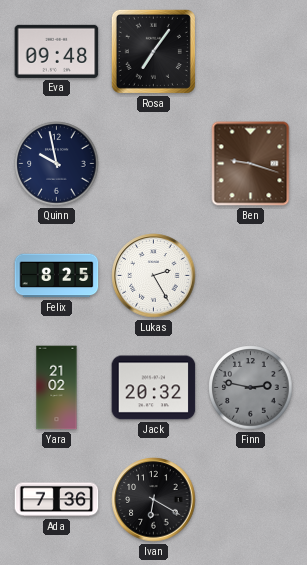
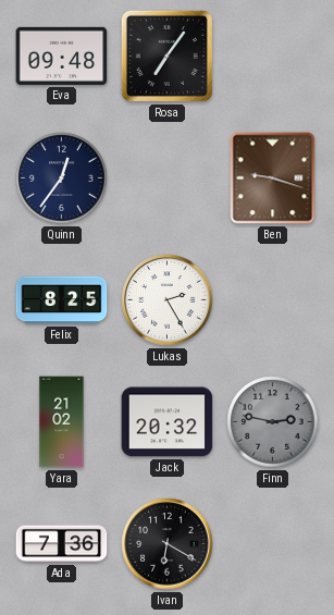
Quinn: 9:58 -> 12:36
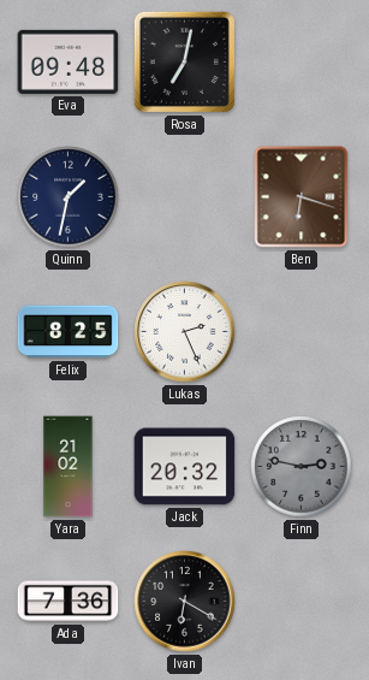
Rosa: 7:06 -> 7:02
Quinn: 12:36 -> 1:32
Ben: 9:18 -> 6:18
Lukas: 2:25 -> 2:26
